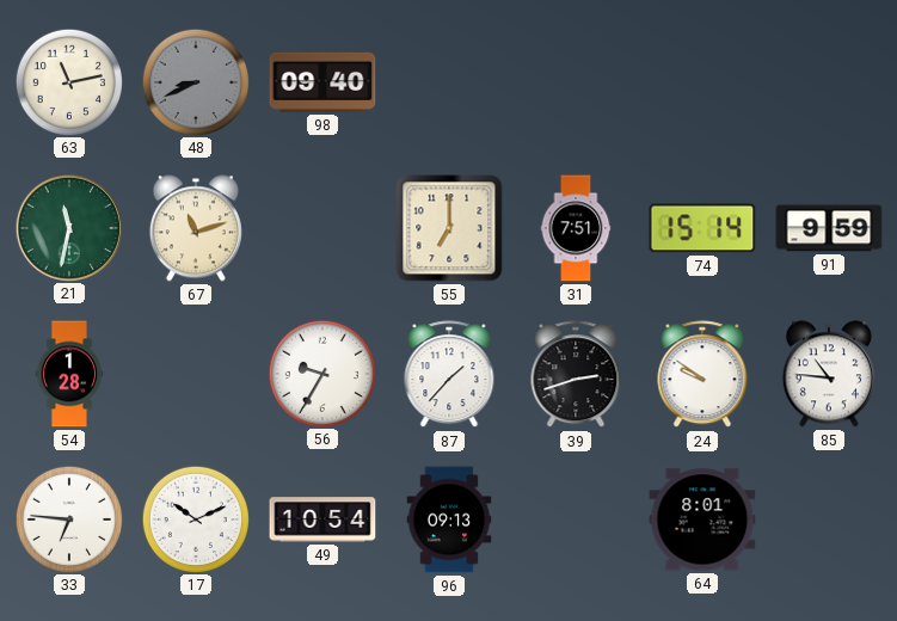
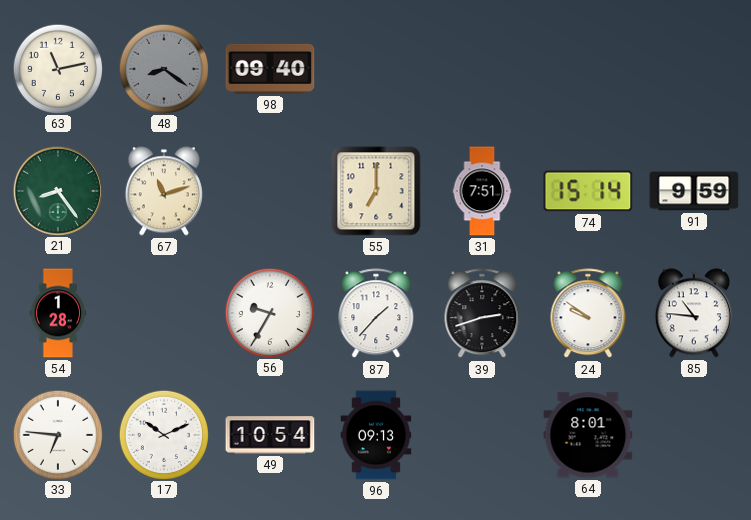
48: 8:41 -> 8:21
21: 11:32 -> 8:24
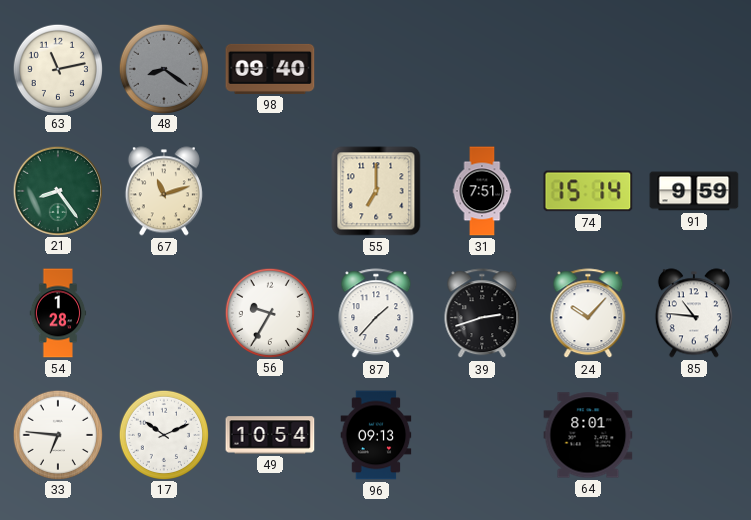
24: 9:51 -> 10:07
